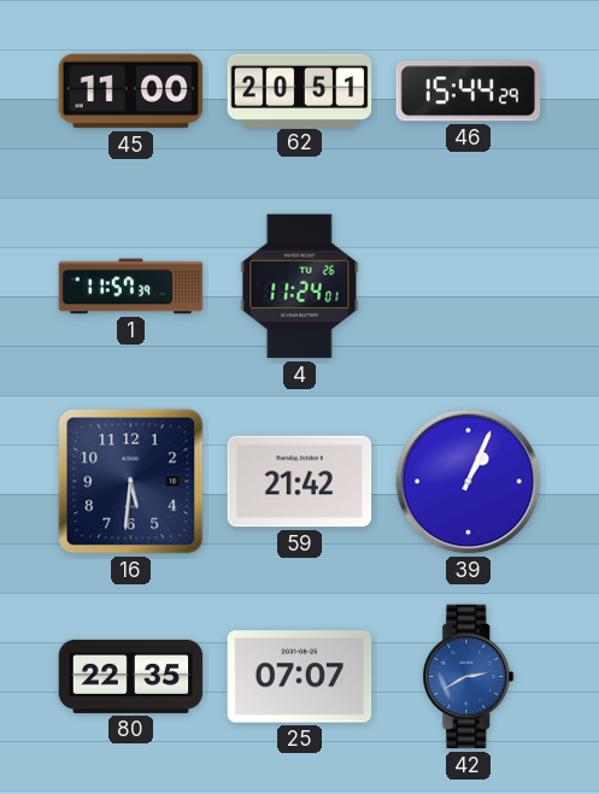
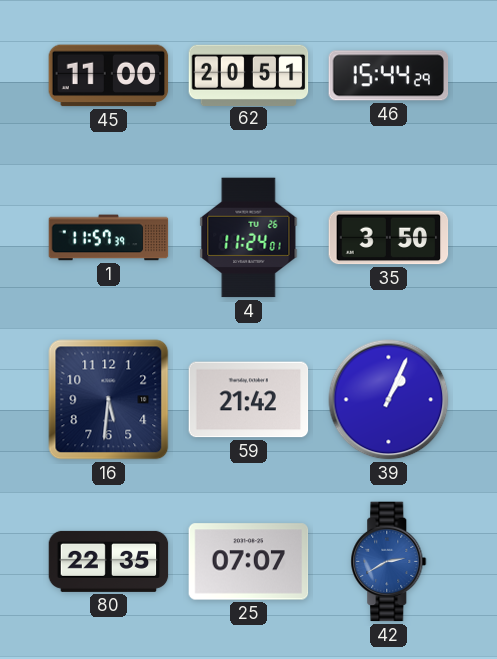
35: none -> 3:50
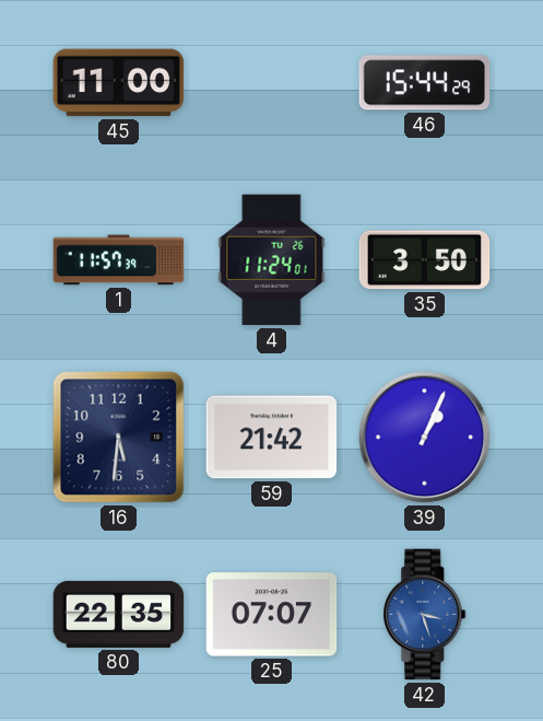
62: 20:51 -> none
42: 2:40 -> 3:27
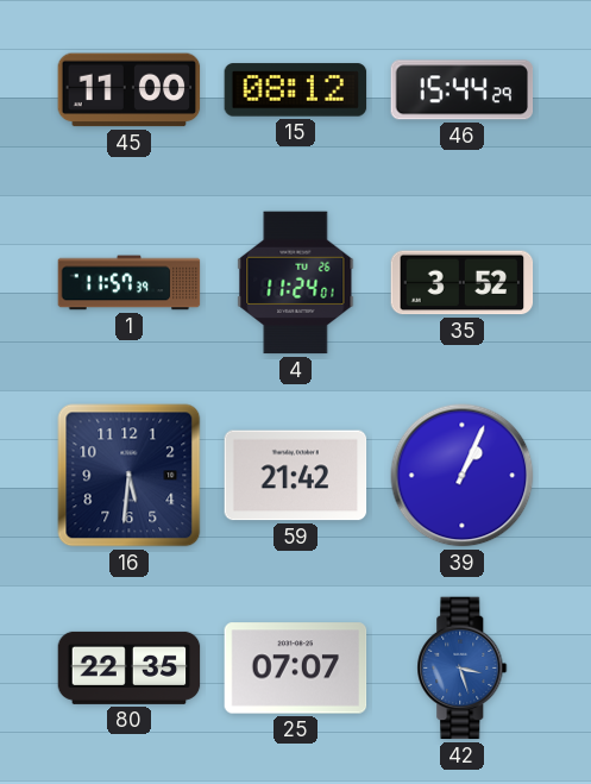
15: none -> 08:12
35: 3:50 -> 3:52
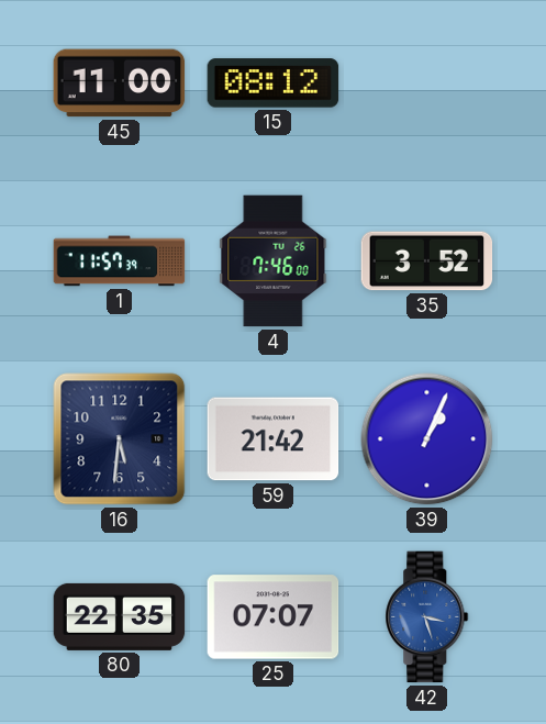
46: 15:44 -> none
4: 11:24 -> 7:46
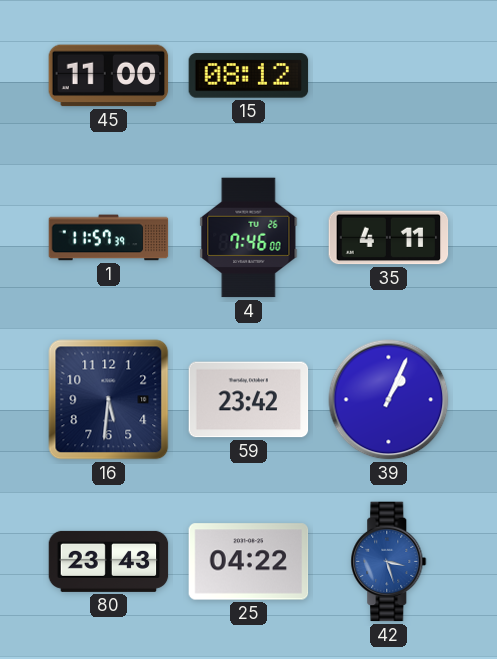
35: 3:52 -> 4:11
59: 21:42 -> 23:42
80: 22:35 -> 23:43
25: 07:07 -> 04:22
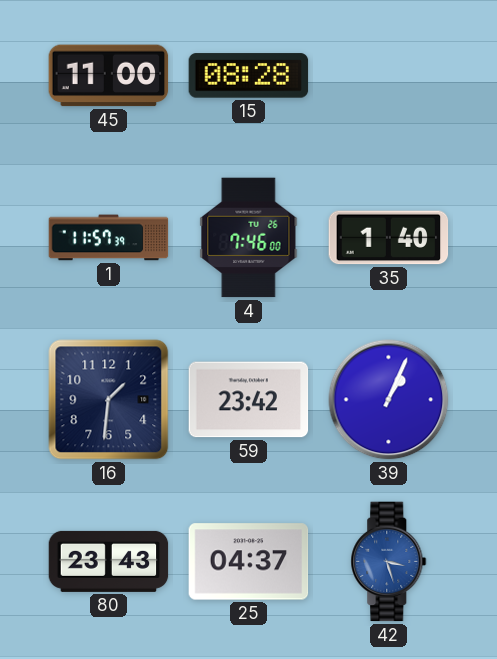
15: 08:12 -> 08:28
35: 4:11 -> 1:40
16: 5:31 -> 1:31
25: 04:22 -> 04:37
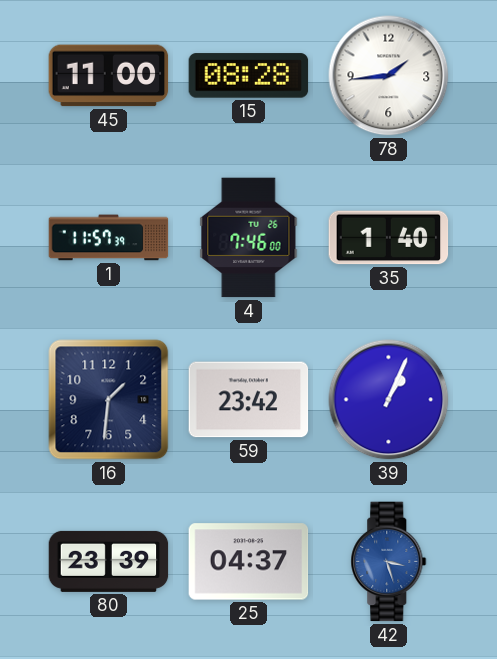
78: none -> 1:44
80: 23:43 -> 23:39
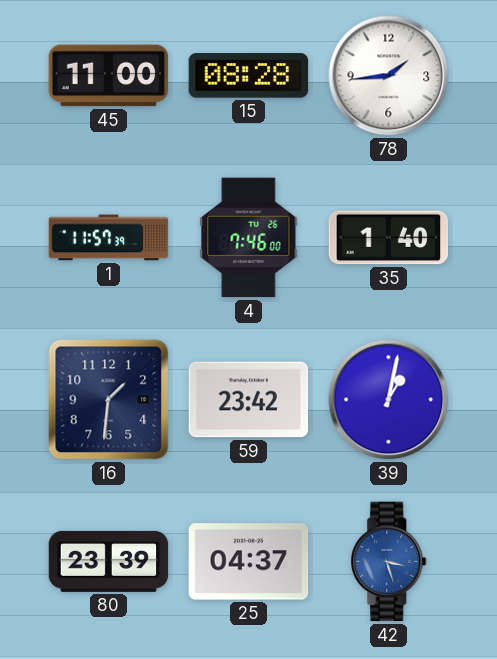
39: 1:04 -> 1:02
